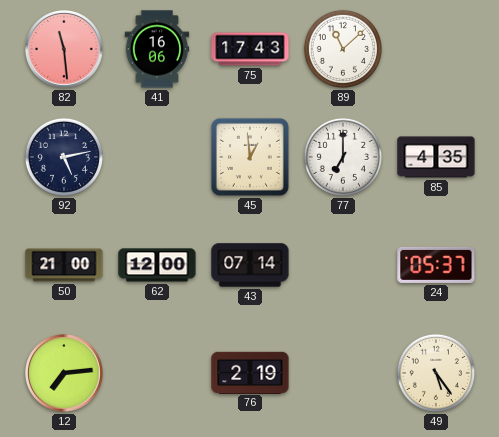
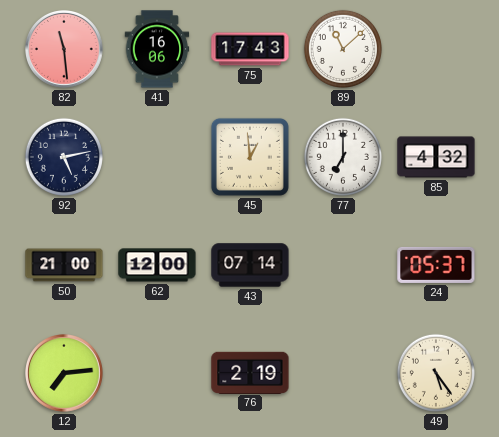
85: 4:35 -> 4:32
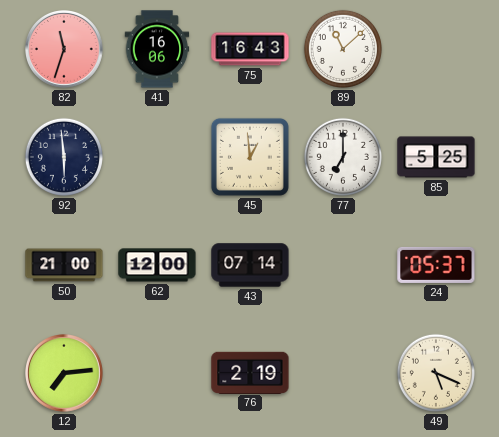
82: 11:29 -> 11:33
75: 17:43 -> 16:43
92: 5:13 -> 5:59
85: 4:32 -> 5:25
49: 5:24 -> 5:19
